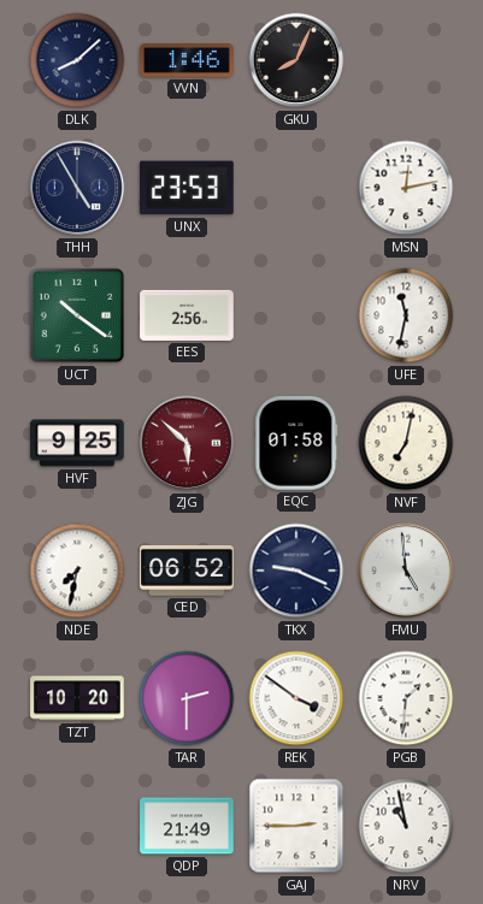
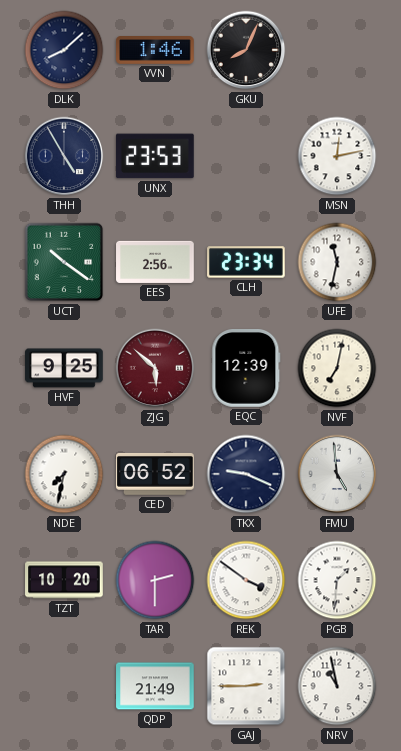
CLH: none -> 23:34
EQC: 01:58 -> 12:39
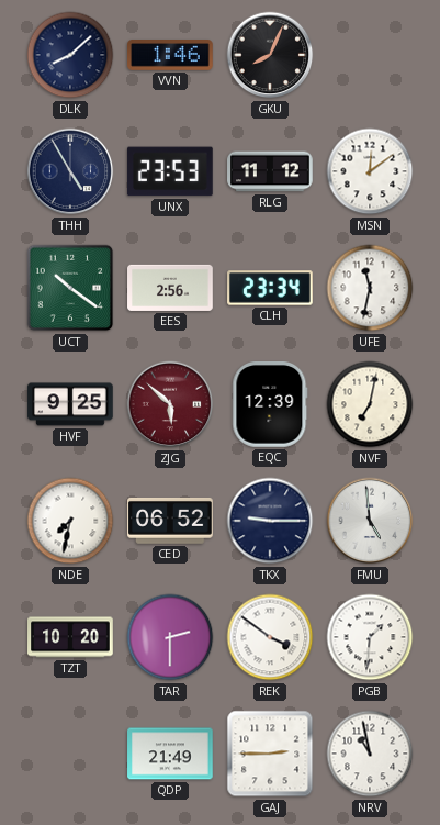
RLG: none -> 11:12
MSN: 12:13 -> 12:09
TKX: 9:19 -> 9:15
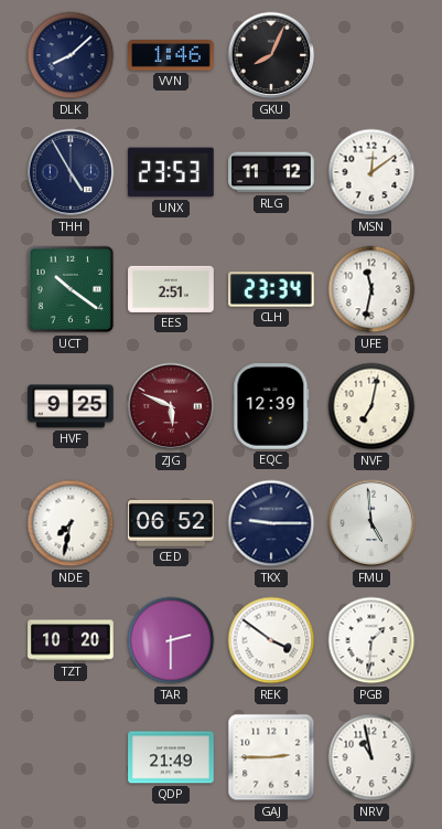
EES: 2:56 -> 2:51
ZJG: 5:52 -> 5:49
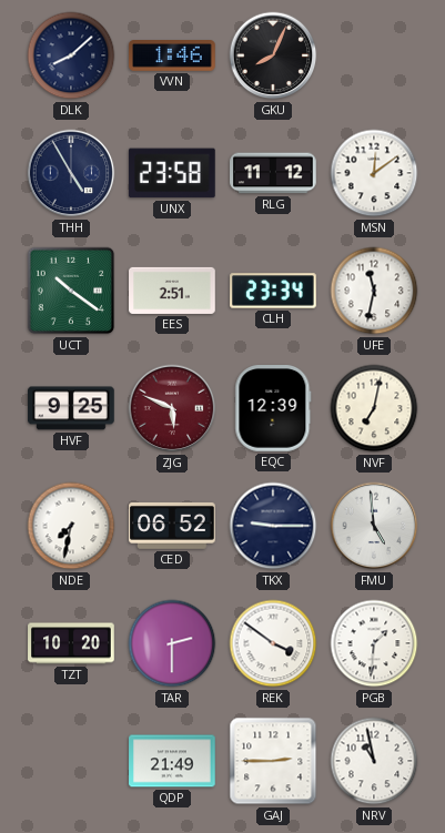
UNX: 23:53 -> 23:58
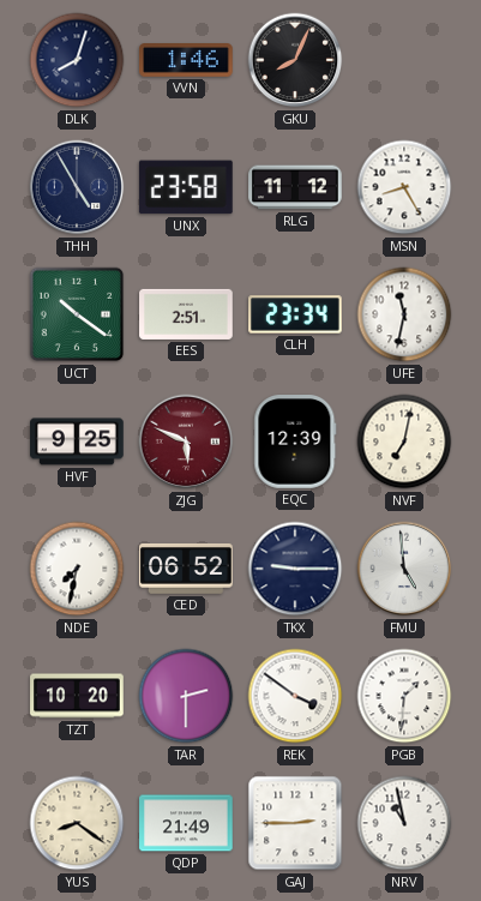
DLK: 8:08 -> 8:03
MSN: 12:09 -> 8:25
YUS: none -> 8:21
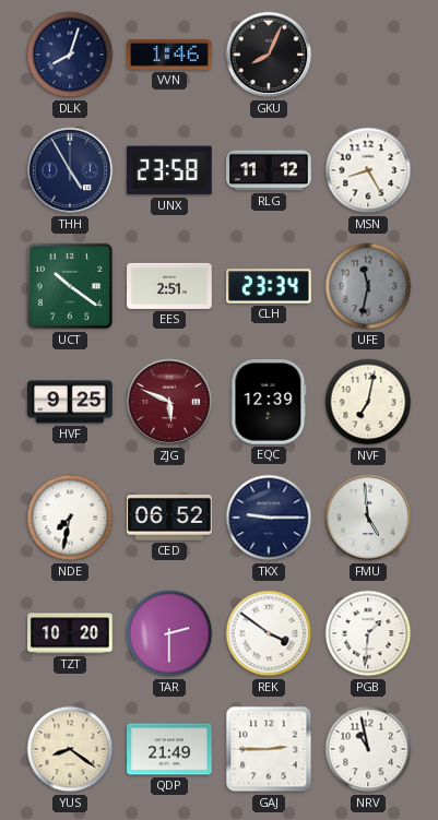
UFE dial: white -> grey
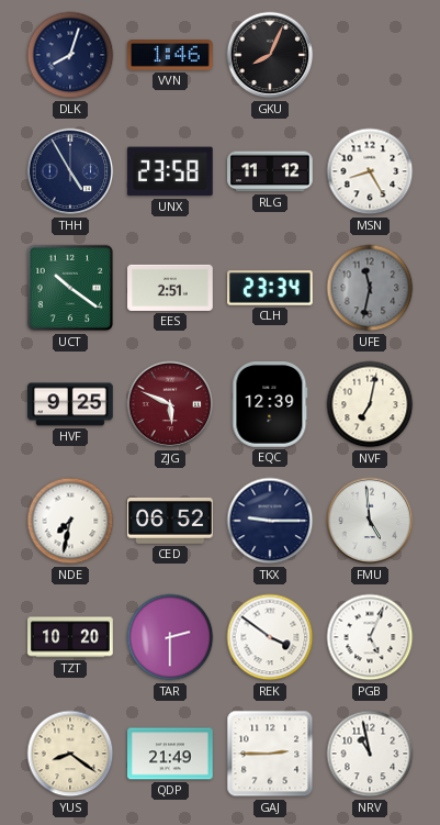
PGB: 1:31 -> 5:04
